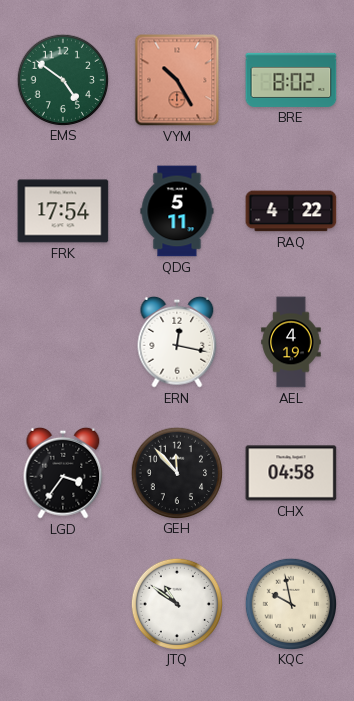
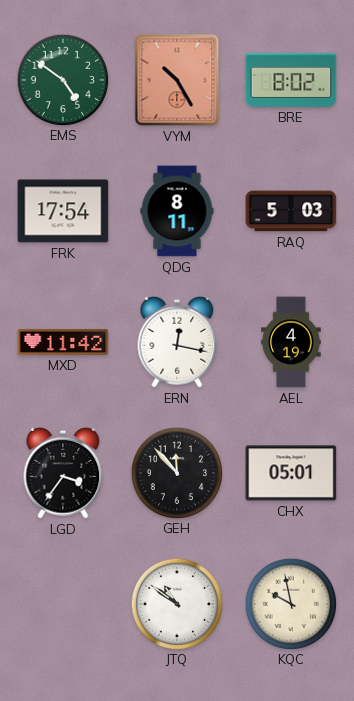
QDG: 5:11 -> 8:11
RAQ: 4:22 -> 5:03
MXD: none -> 11:42
CHX: 04:58 -> 05:01
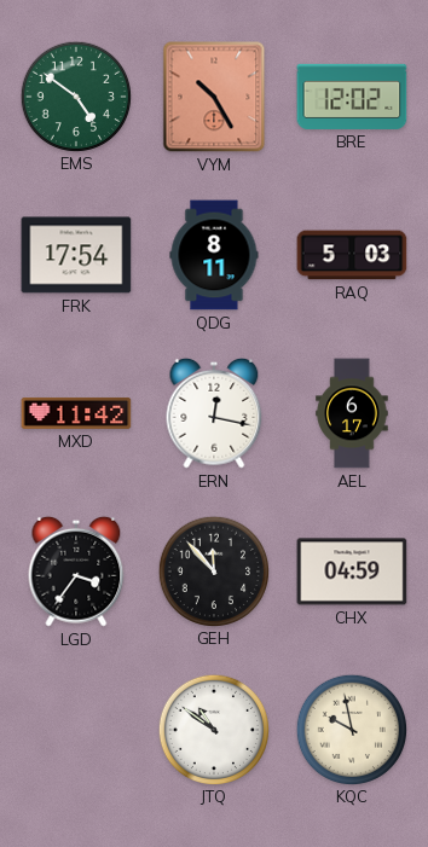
BRE: 8:02 -> 12:02
AEL: 4:19 -> 6:17
CHX: 05:01 -> 04:59
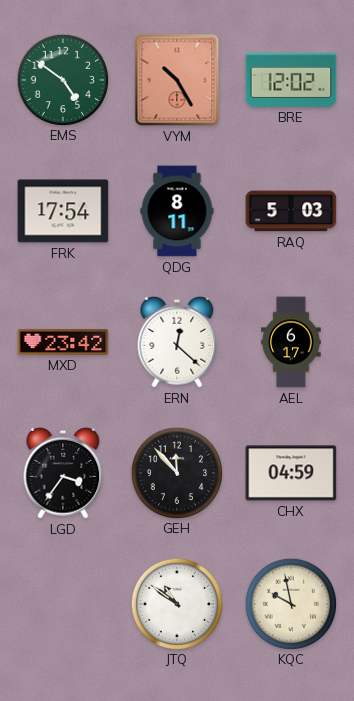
MXD: 11:42 -> 23:42
ERN: 12:17 -> 12:22
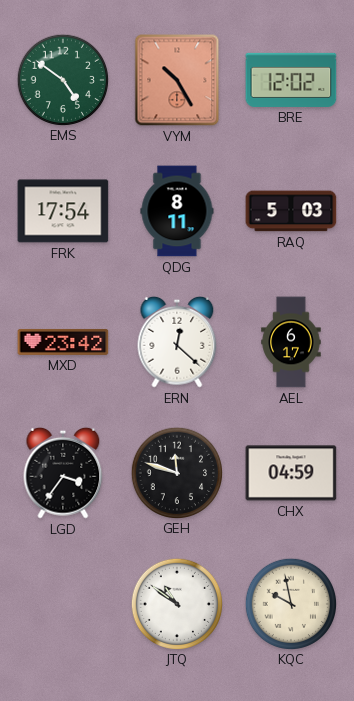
GEH: 11:53 -> 11:48
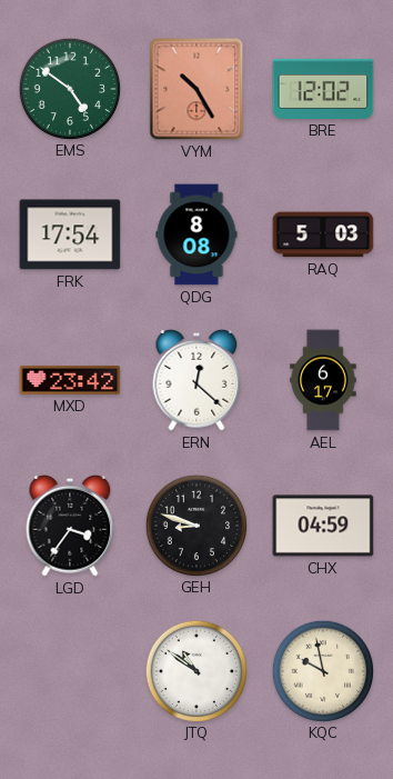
QDG: 8:11 -> 8:08
GEH: 11:48 -> 8:48
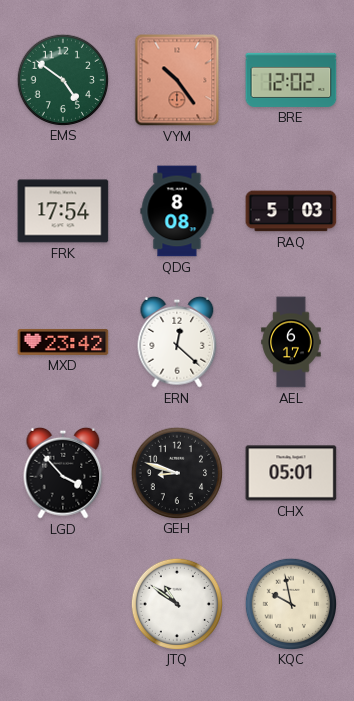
VYM: 10:25 -> 10:24
LGD: 3:36 -> 3:53
CHX: 04:59 -> 05:01
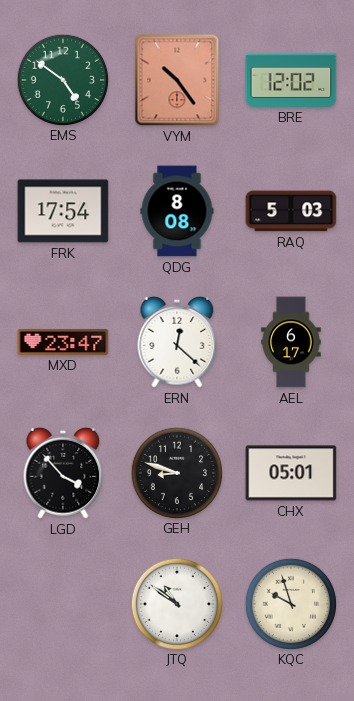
MXD: 23:42 -> 23:47
KQC: 9:58 -> 9:57
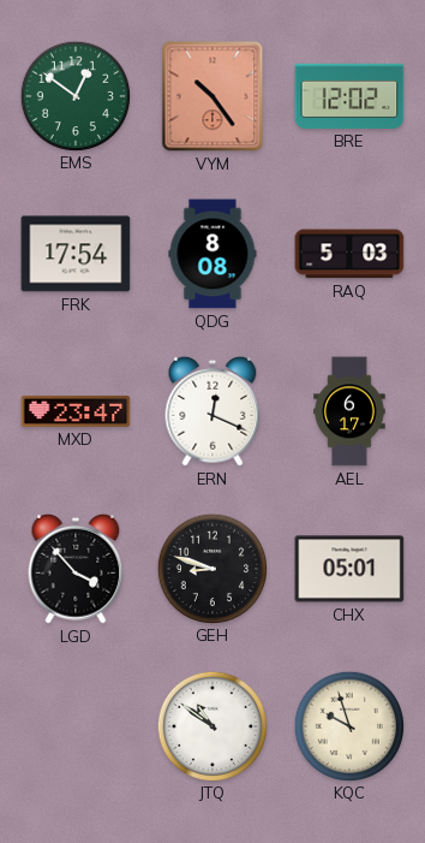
EMS: 4:51 -> 12:51
ERN: 12:22 -> 12:19
